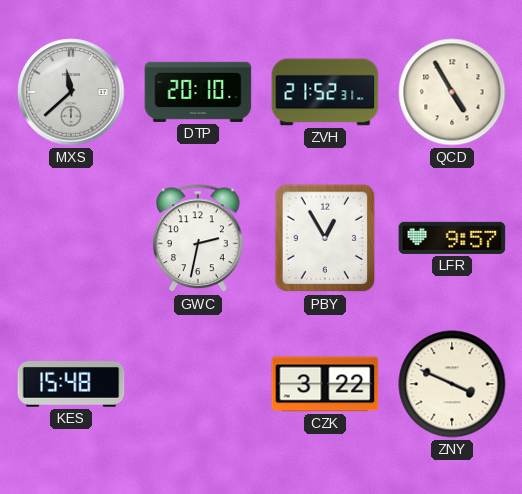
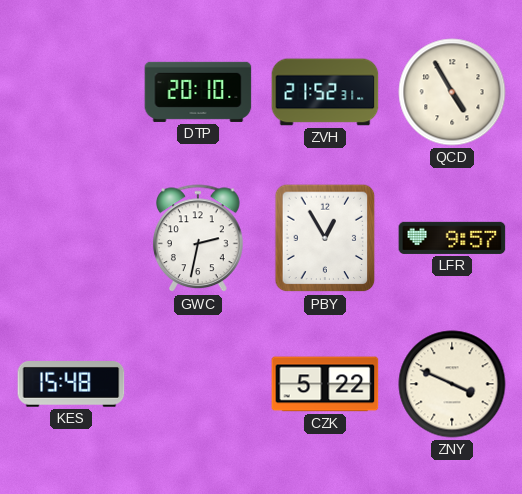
MXS: 11:38 -> none
CZK: 3:22 -> 5:22
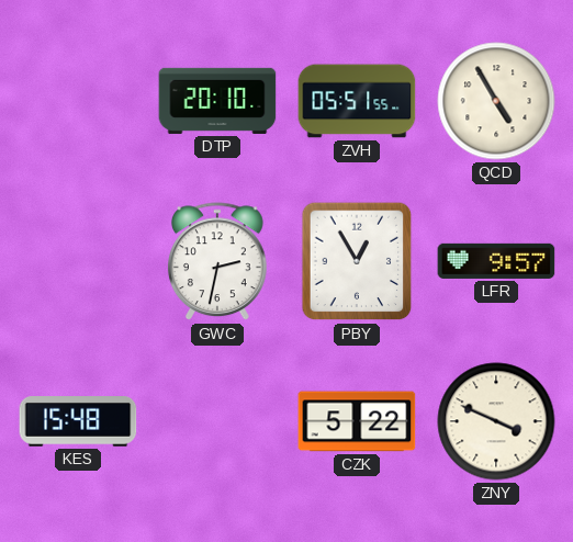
ZVH: 21:52 -> 05:51
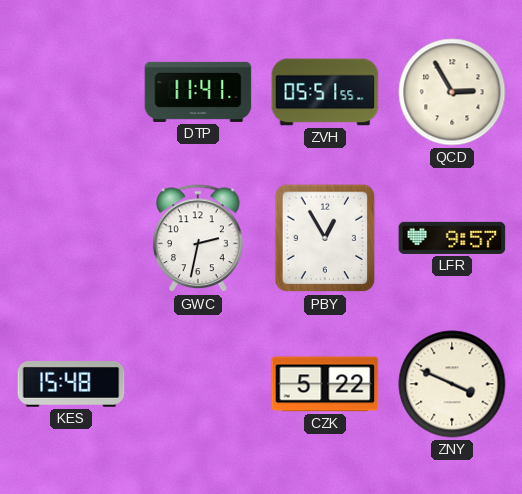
DTP: 20:10 -> 11:41
QCD: 4:55 -> 2:55
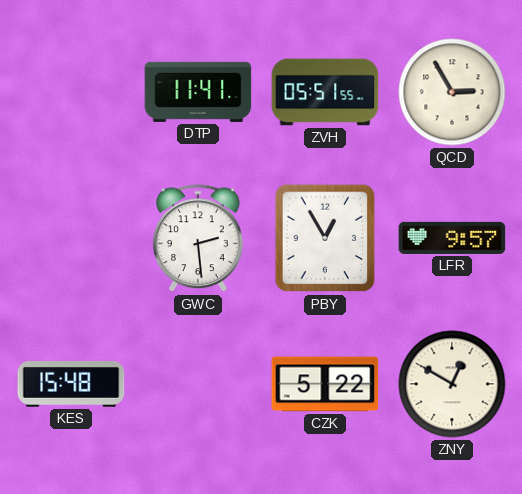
GWC: 2:32 -> 2:29
ZNY: 3:49 -> 12:50
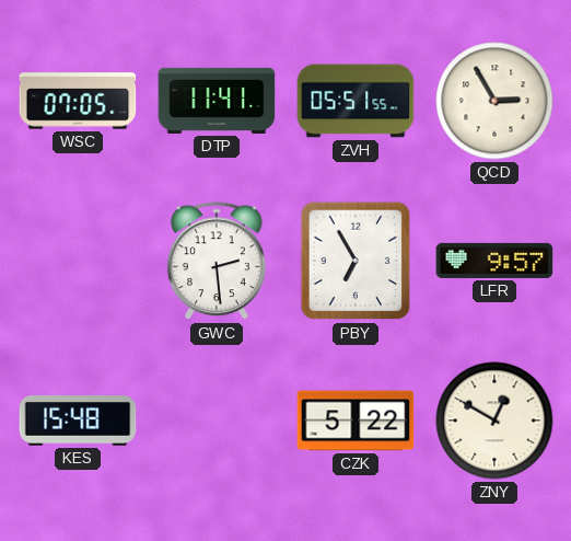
WSC: none -> 07:05
PBY: 12:55 -> 6:55
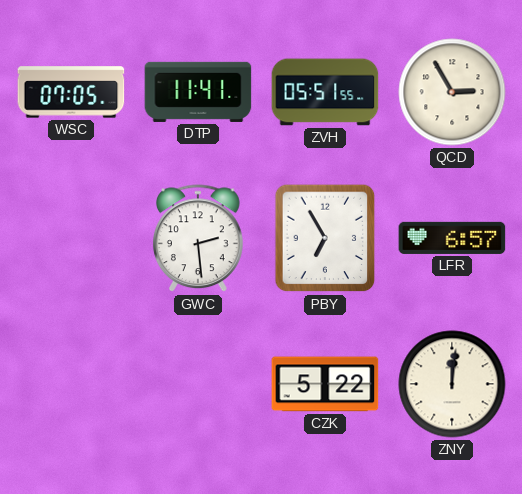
LFR: 9:57 -> 6:57
KES: 15:48 -> none
ZNY: 12:50 -> 12:01
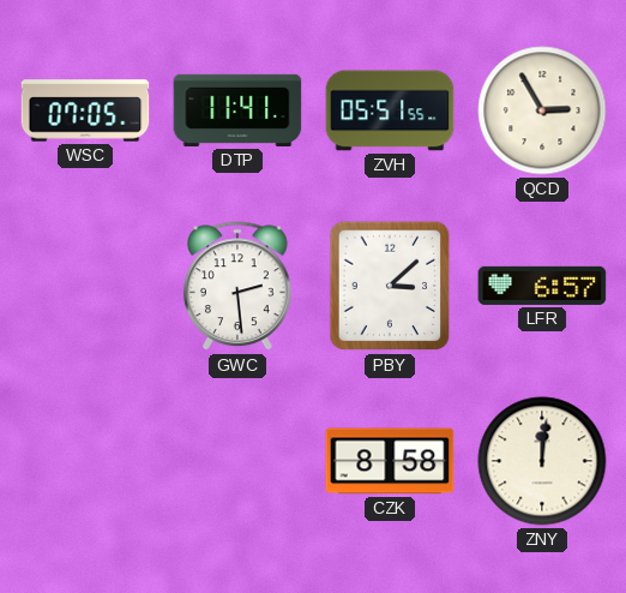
PBY: 6:55 -> 3:08
CZK: 5:22 -> 8:58
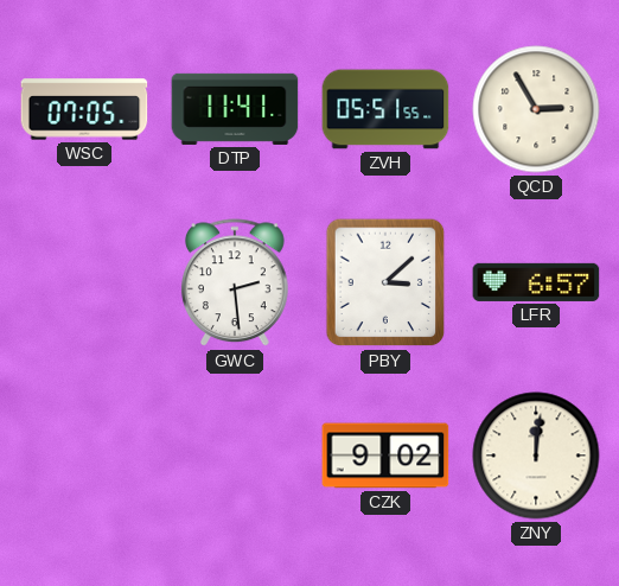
CZK: 8:58 -> 9:02
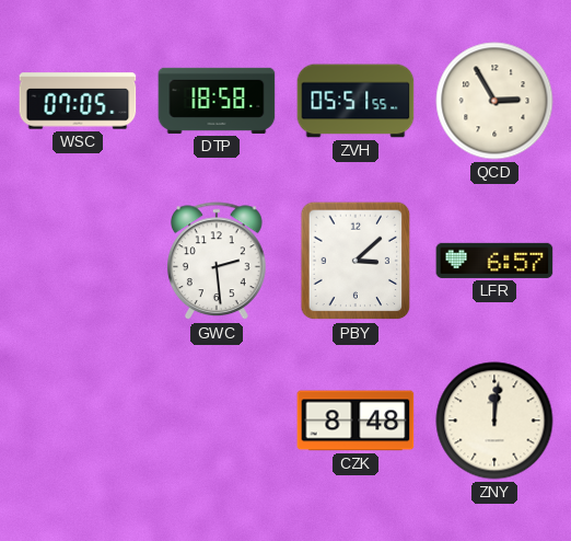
DTP: 11:41 -> 18:58
CZK: 9:02 -> 8:48
